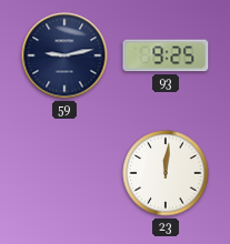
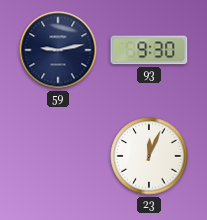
93: 9:25 -> 9:30
23: 12:01 -> 12:04
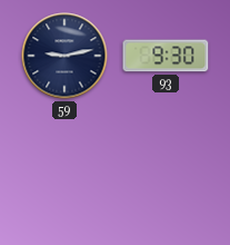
23: 12:04 -> none
